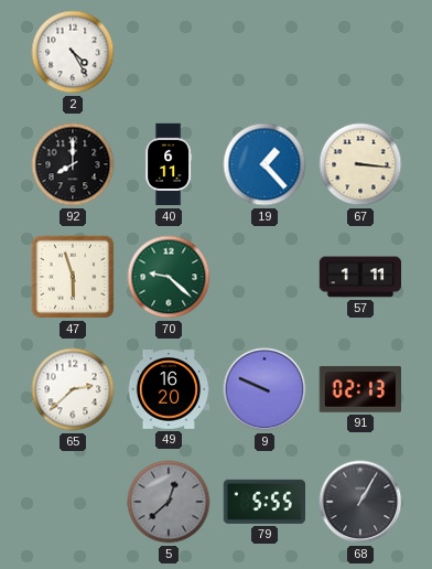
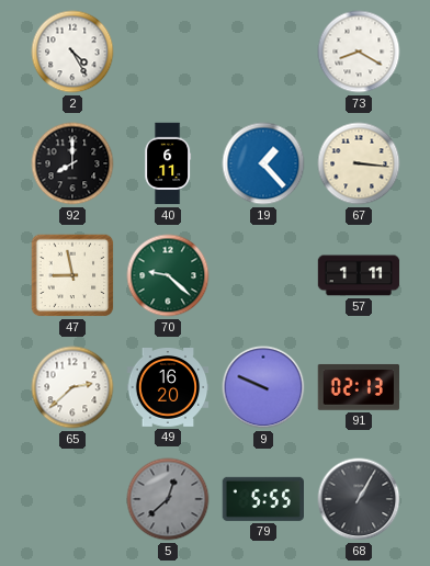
73: none -> 8:20
47: 5:57 -> 8:58
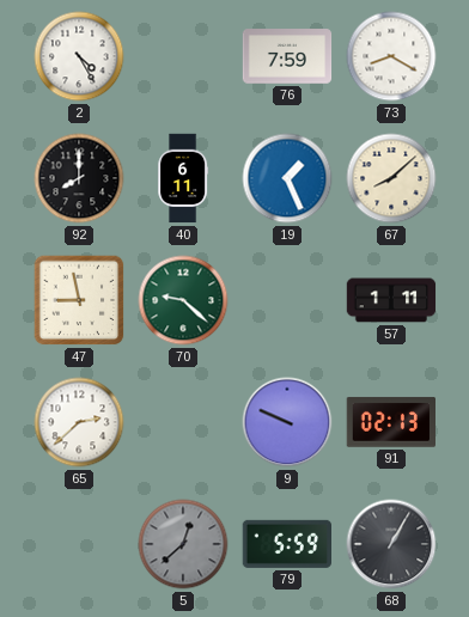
76: none -> 7:59
19: 1:23 -> 1:26
67: 3:16 -> 8:08
49: 16:20 -> none
79: 5:55 -> 5:59
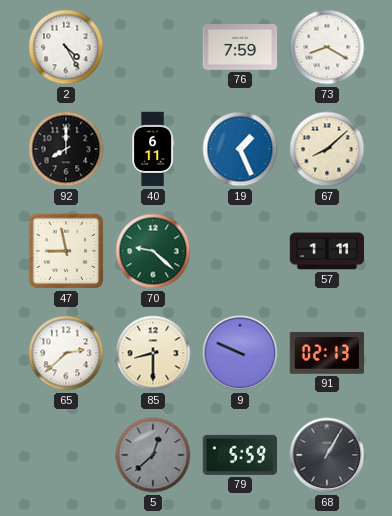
85: none -> 8:30
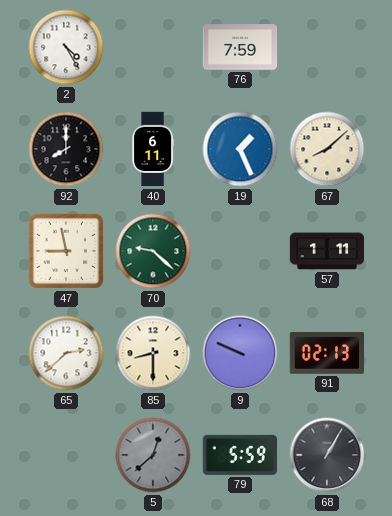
73: 8:20 -> none
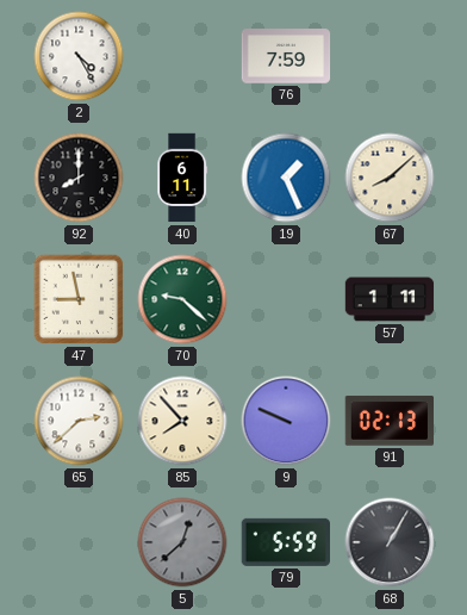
85: 8:30 -> 7:53
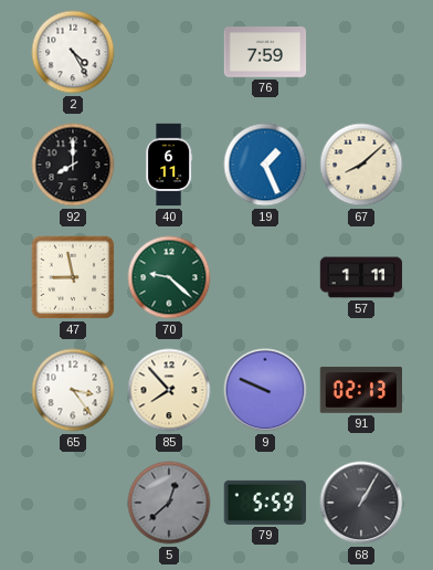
65: 2:38 -> 3:24
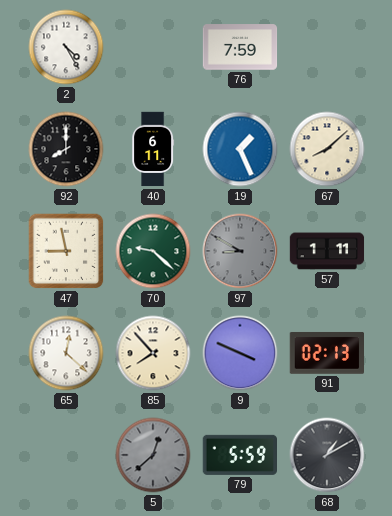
97: none -> 8:50
65: 3:24 -> 12:22
9: 9:49 -> 3:49
68: 1:05 -> 1:10
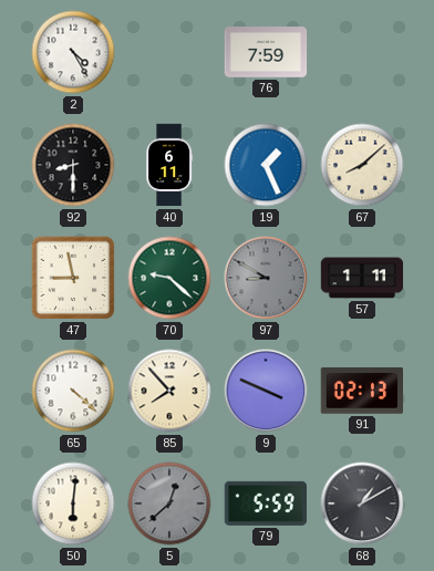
92: 8:00 -> 8:30
65: 12:22 -> 4:22
50: none -> 6:01
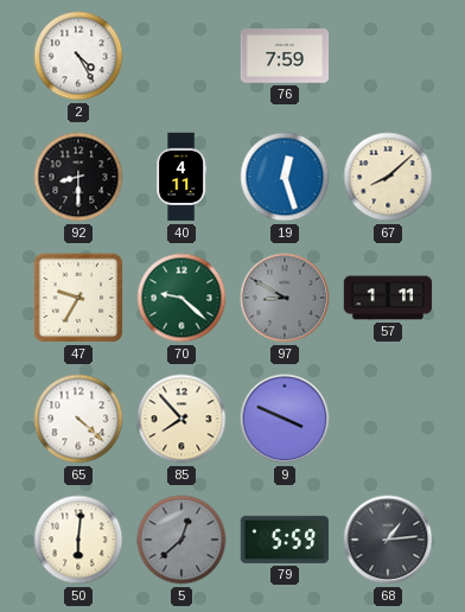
40: 6:11 -> 4:11
19: 1:26 -> 12:27
47: 8:58 -> 9:35
91: 02:13 -> none
68: 1:10 -> 1:14
